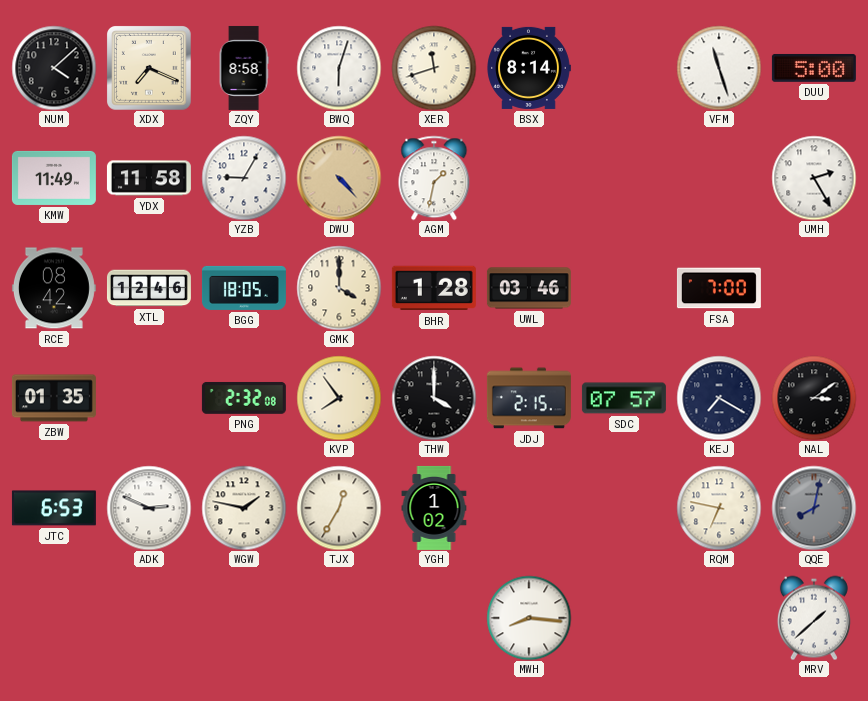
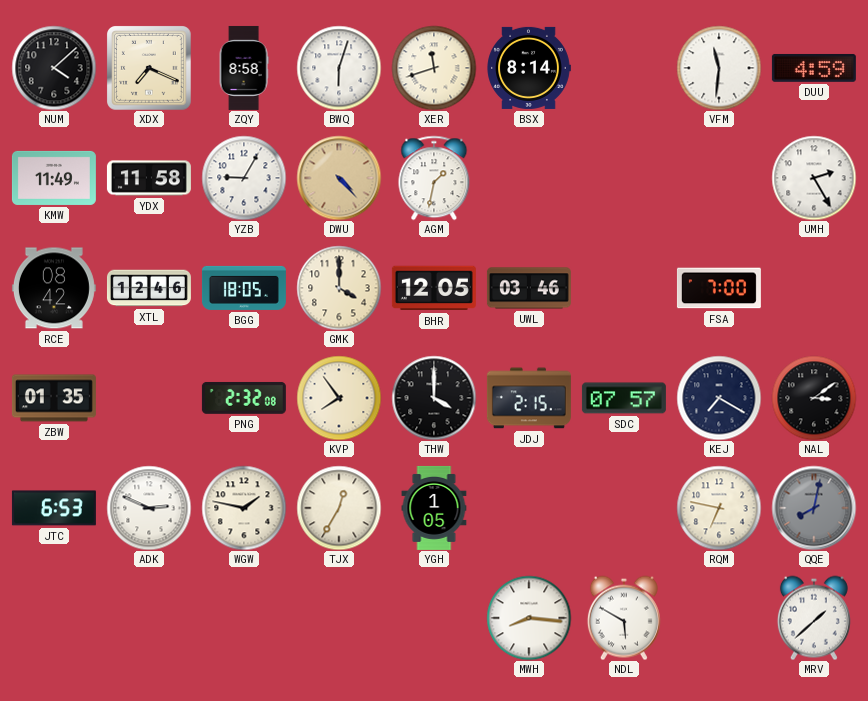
VFM: 11:27 -> 11:31
DUU: 5:00 -> 4:59
BHR: 1:28 -> 12:05
YGH: 1:02 -> 1:05
NDL: none -> 5:50
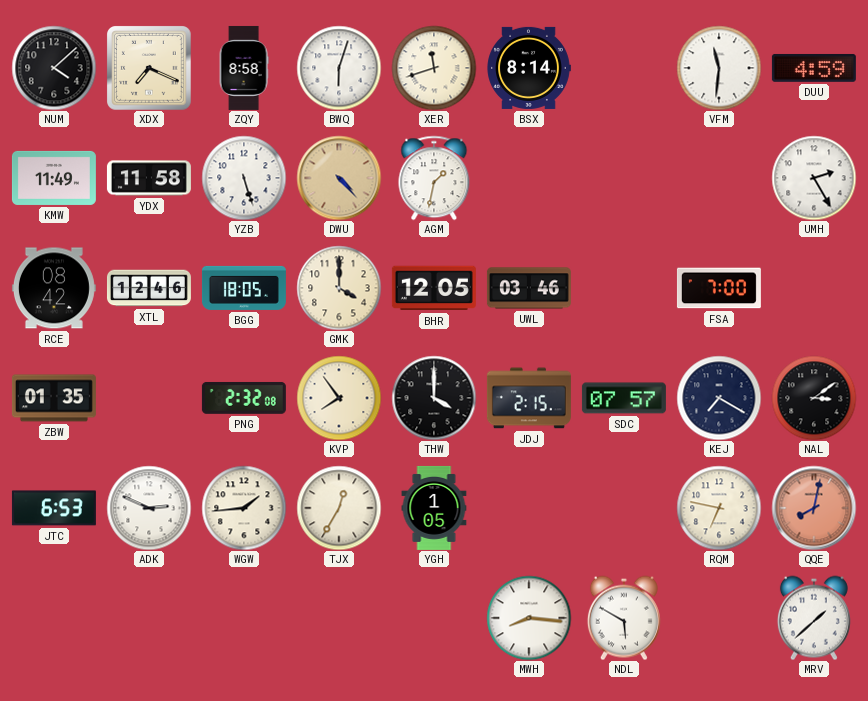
YZB: 9:05 -> 5:27
WGW: 1:47 -> 1:44
QQE dial: grey -> salmon
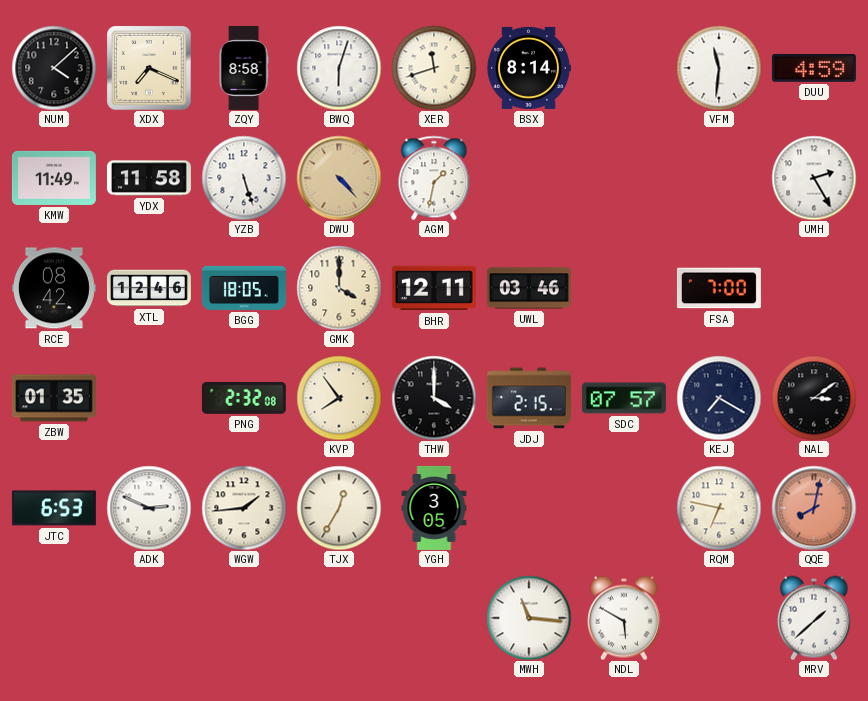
BHR: 12:05 -> 12:11
YGH: 1:05 -> 3:05
MWH: 8:16 -> 11:16
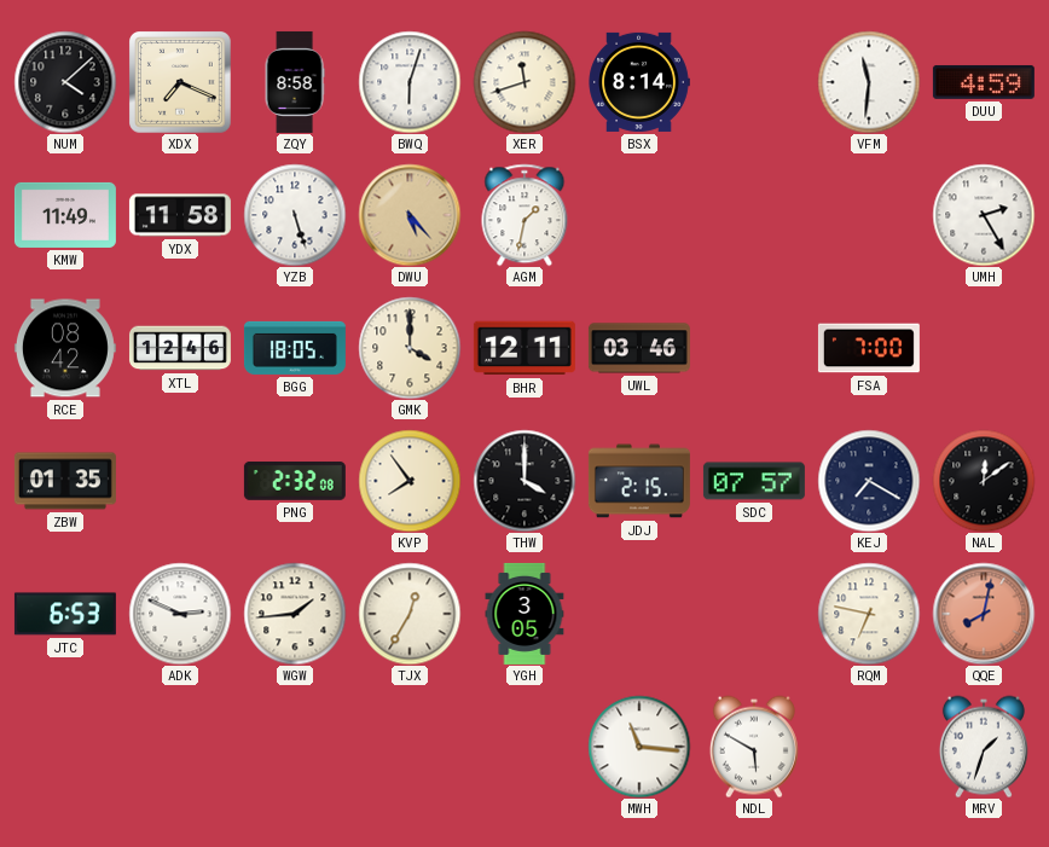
DWU: 4:23 -> 5:23
NAL: 3:09 -> 12:09
MRV: 1:38 -> 1:33
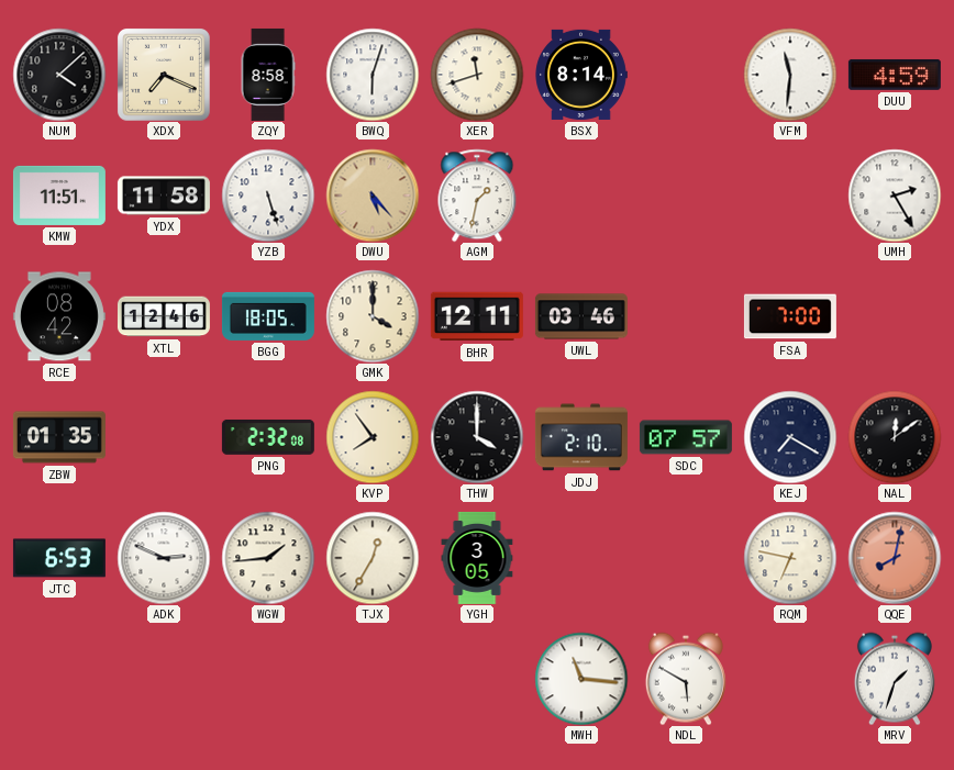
KMW: 11:49 -> 11:51
JDJ: 2:15 -> 2:10
